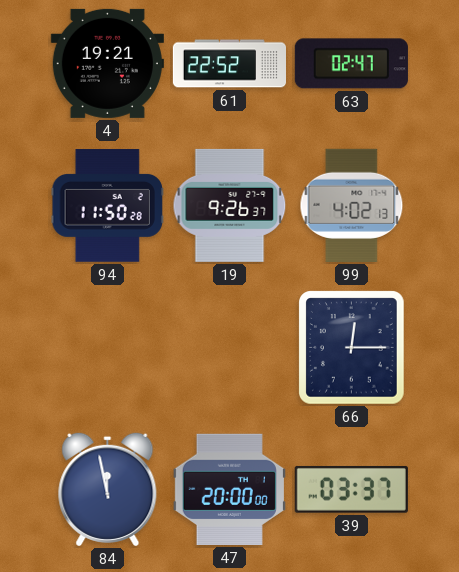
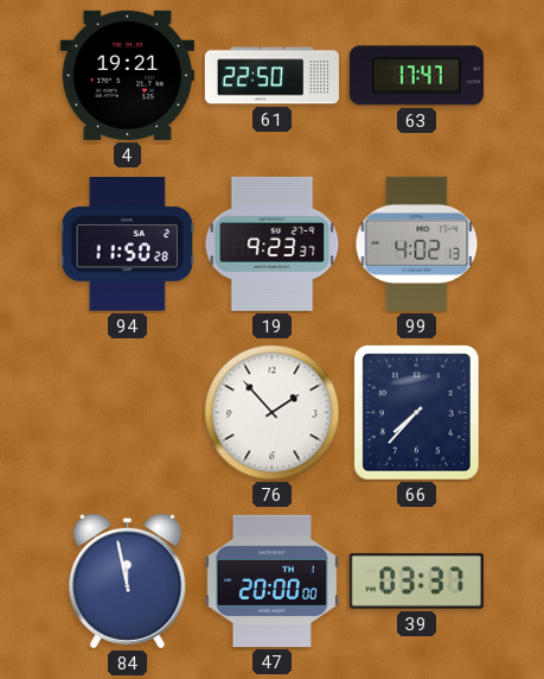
61: 22:52 -> 22:50
63: 02:47 -> 17:47
19: 9:26 -> 9:23
76: none -> 1:53
66: 12:15 -> 7:37
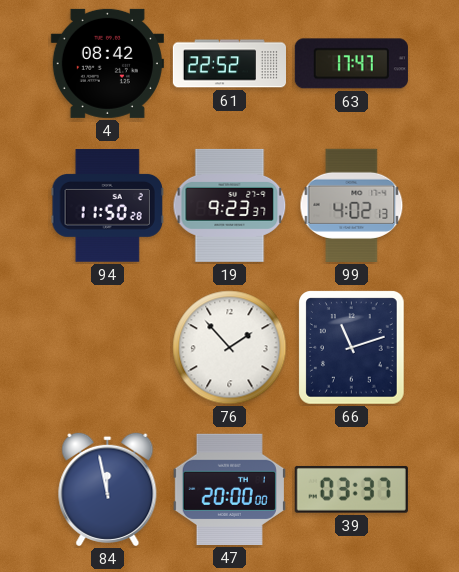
4: 19:21 -> 08:42
61: 22:50 -> 22:52
66: 7:37 -> 11:12
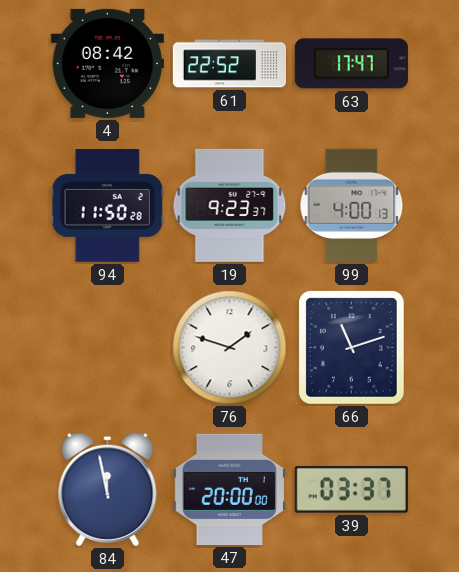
99: 4:02 -> 4:00
76: 1:53 -> 1:48
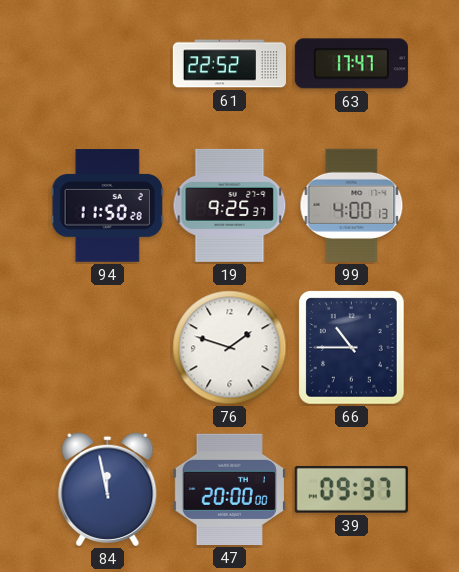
4: 08:42 -> none
19: 9:23 -> 9:25
66: 11:12 -> 10:45
39: 03:37 -> 09:37
